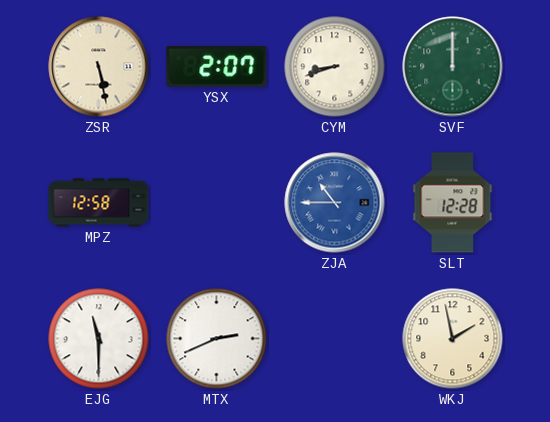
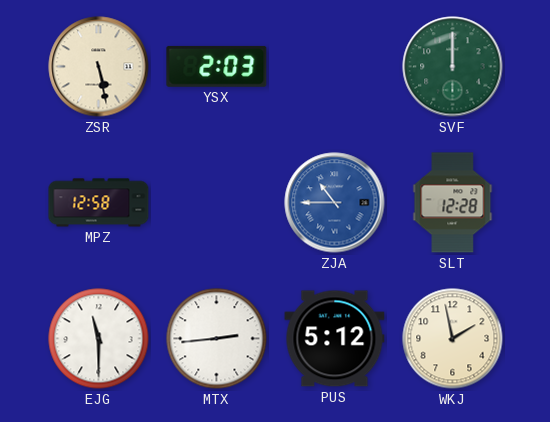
YSX: 2:07 -> 2:03
CYM: 8:42 -> none
MTX: 2:41 -> 2:44
PUS: none -> 5:12
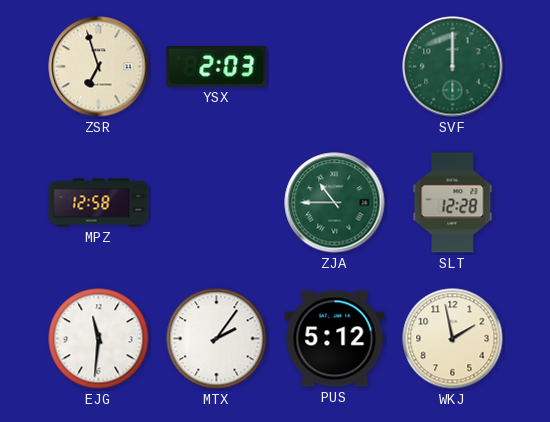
ZSR: 5:28 -> 6:57
ZJA dial: blue -> green
EJG: 11:30 -> 11:31
MTX: 2:44 -> 2:06
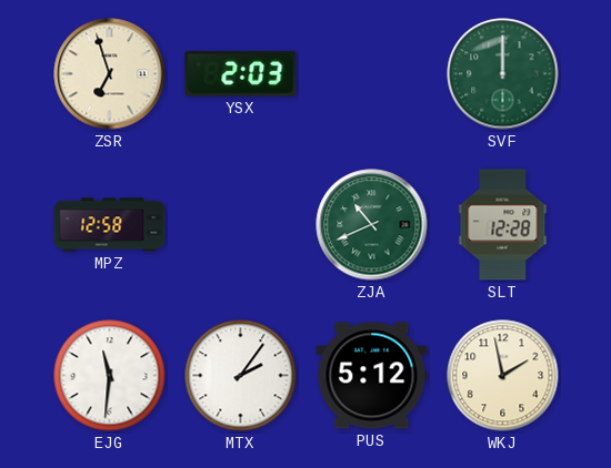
ZJA: 10:45 -> 10:41
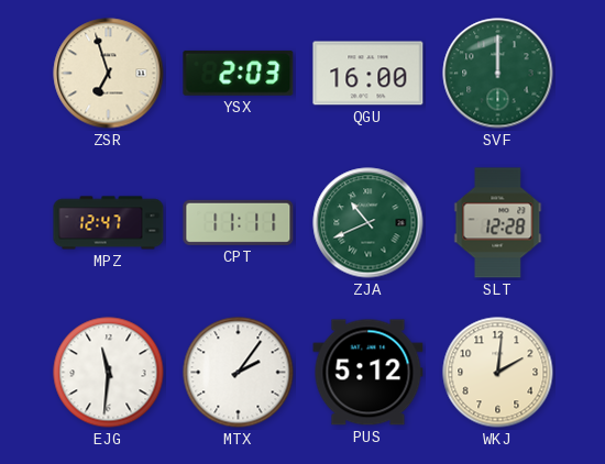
QGU: none -> 16:00
MPZ: 12:58 -> 12:47
CPT: none -> 11:11
WKJ: 1:58 -> 2:01
